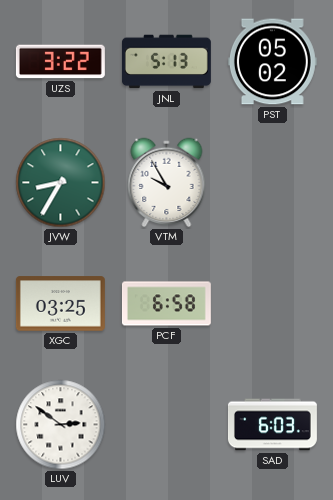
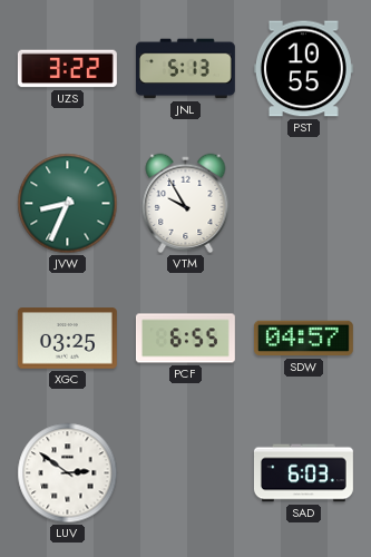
PST: 05:02 -> 10:55
JVW: 8:35 -> 8:34
PCF: 6:58 -> 6:55
SDW: none -> 04:57
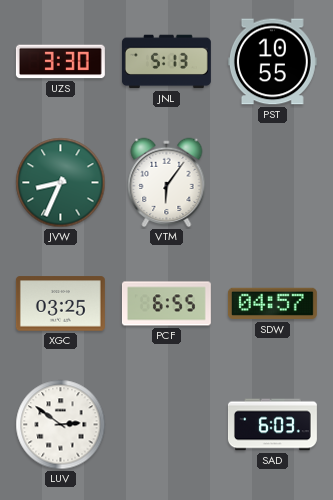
UZS: 3:22 -> 3:30
VTM: 9:55 -> 6:06
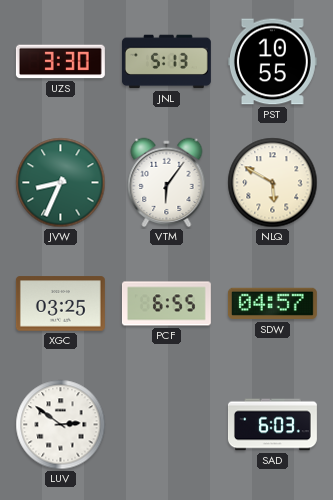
NLQ: none -> 5:50
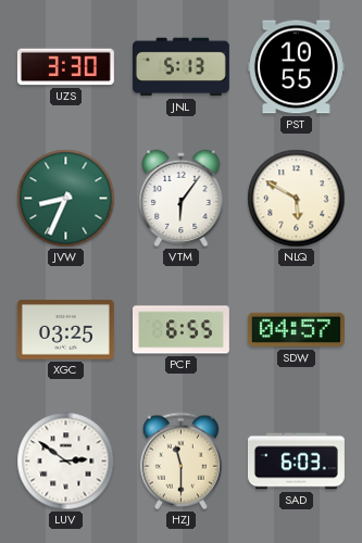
HZJ: none -> 11:30
